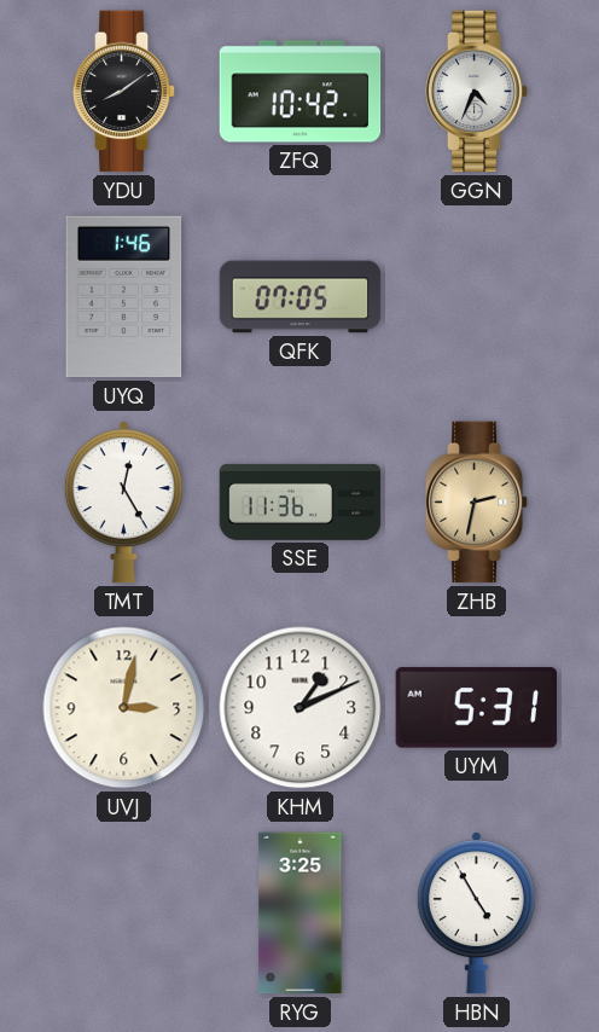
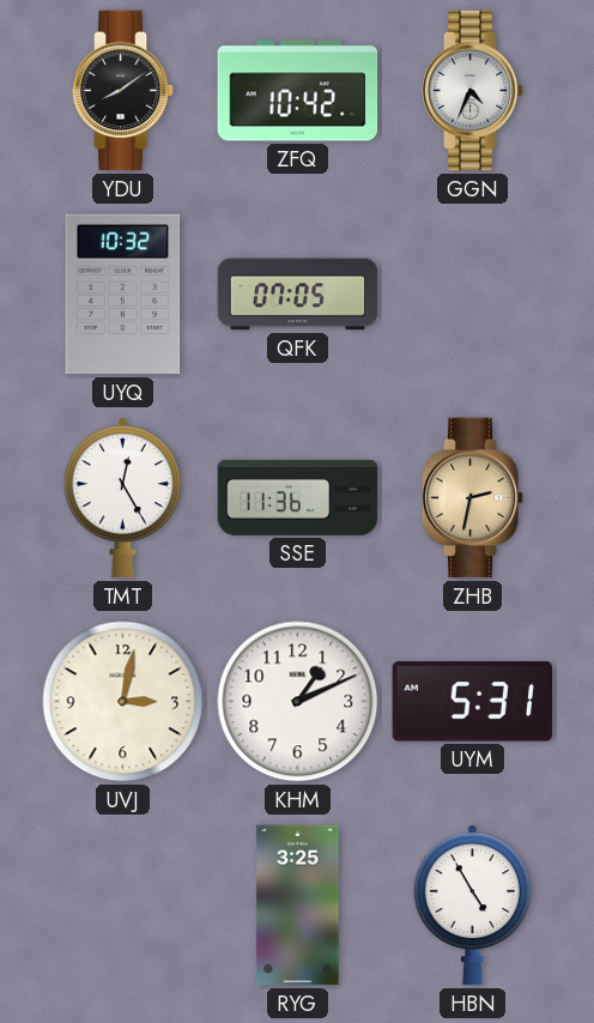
UYQ: 1:46 -> 10:32
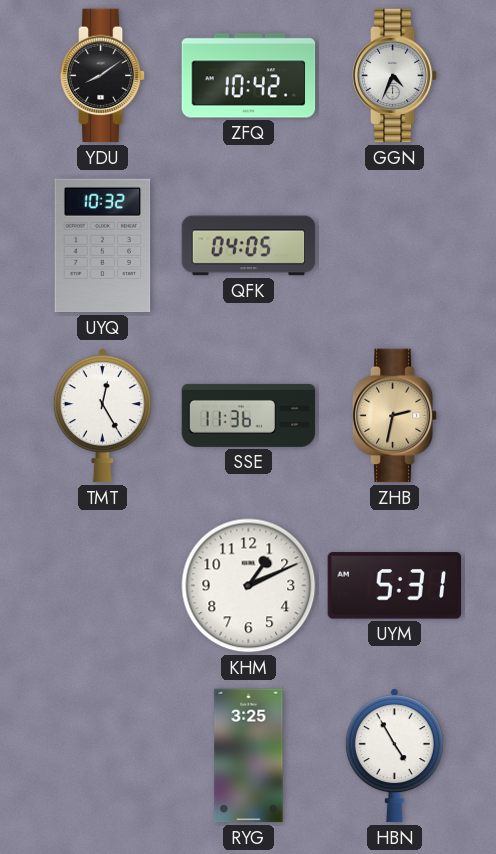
QFK: 07:05 -> 04:05
UVJ: 3:02 -> none
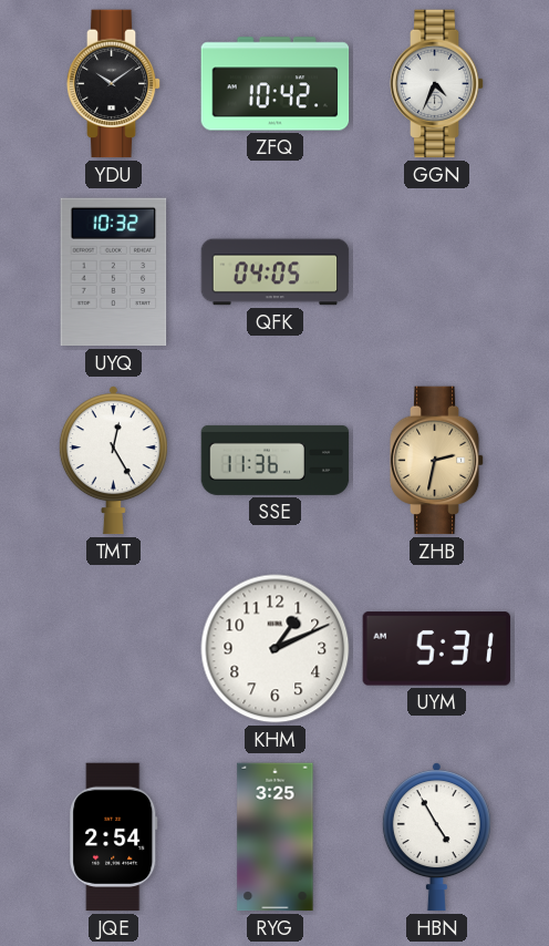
YDU: 8:09 -> 10:09
JQE: none -> 2:54
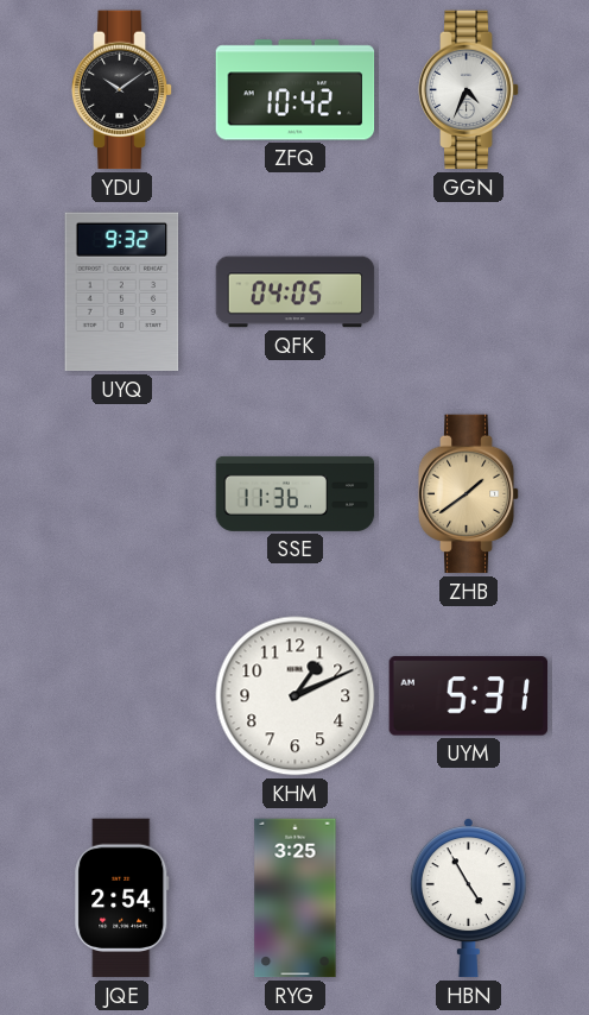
UYQ: 10:32 -> 9:32
TMT: 12:25 -> none
ZHB: 2:32 -> 1:39
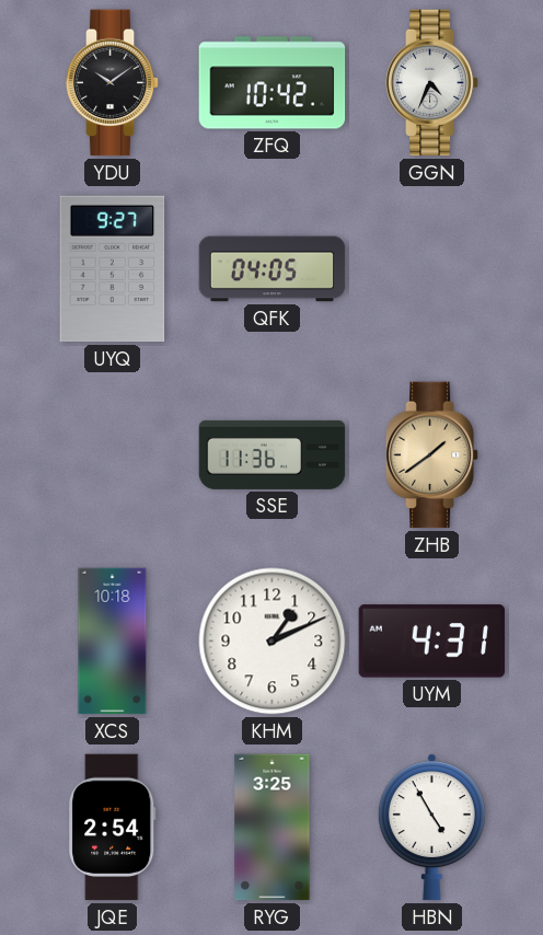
UYQ: 9:32 -> 9:27
XCS: none -> 10:18
UYM: 5:31 -> 4:31
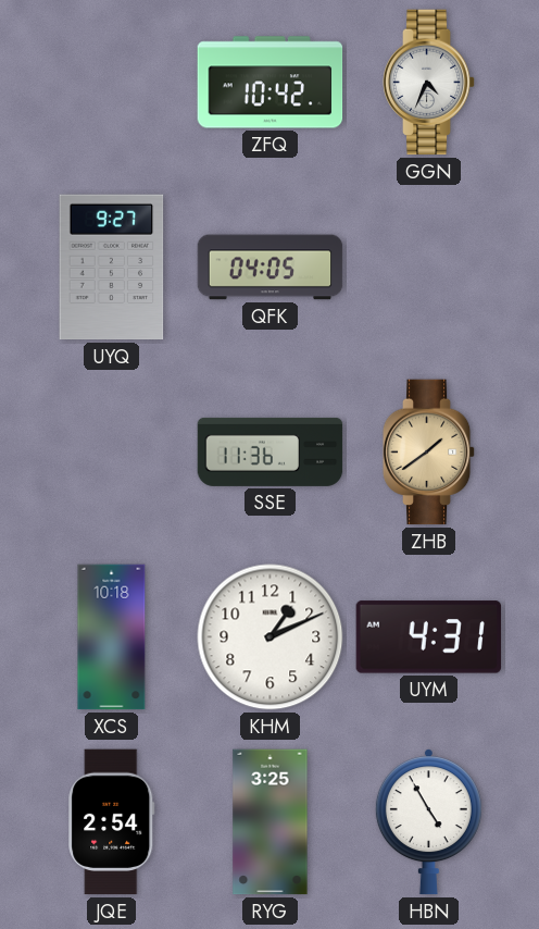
YDU: 10:09 -> none
